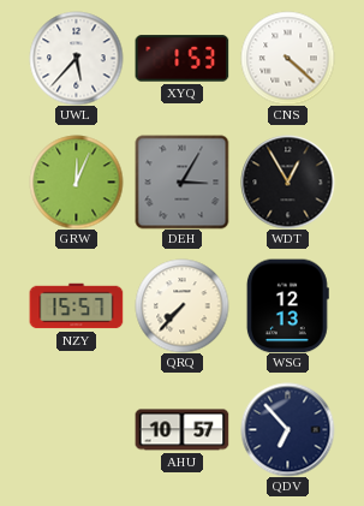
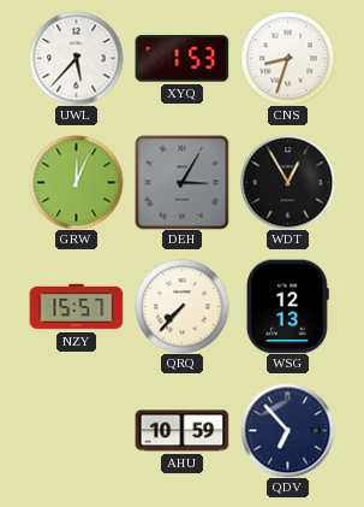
CNS: 4:22 -> 8:33
AHU: 10:57 -> 10:59
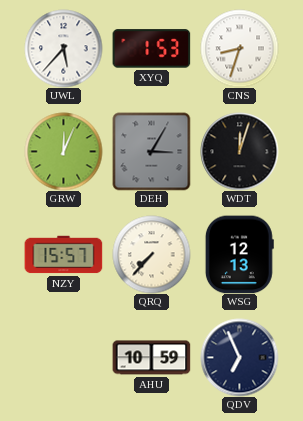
WDT: 12:55 -> 12:03
QDV: 6:53 -> 6:56
